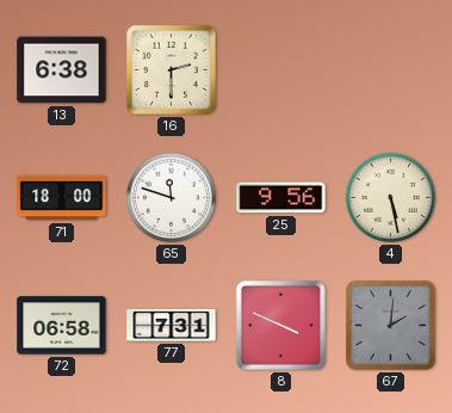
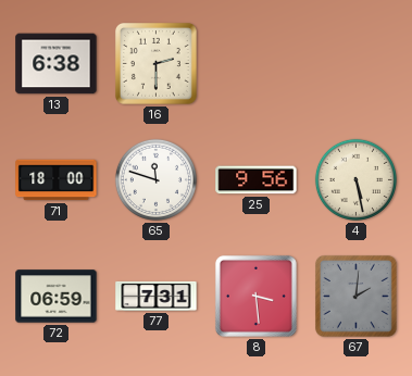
72: 06:58 -> 06:59
8: 3:49 -> 3:29
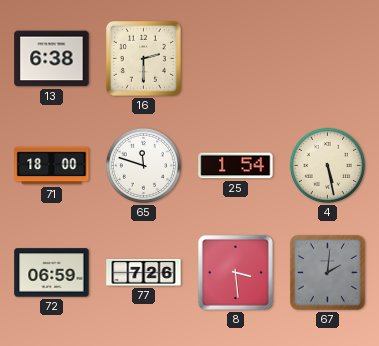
25: 9:56 -> 1:54
77: 7:31 -> 7:26
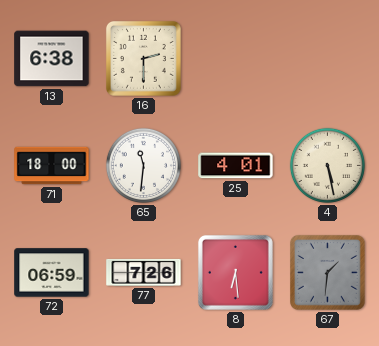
65: 11:48 -> 11:31
25: 1:54 -> 4:01
8: 3:29 -> 6:29
67: 2:01 -> 1:31
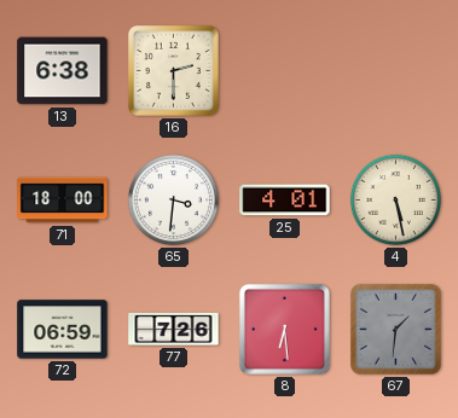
65: 11:31 -> 3:31
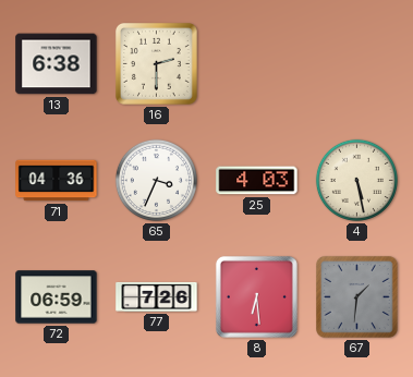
71: 18:00 -> 04:36
65: 3:31 -> 3:34
25: 4:01 -> 4:03
